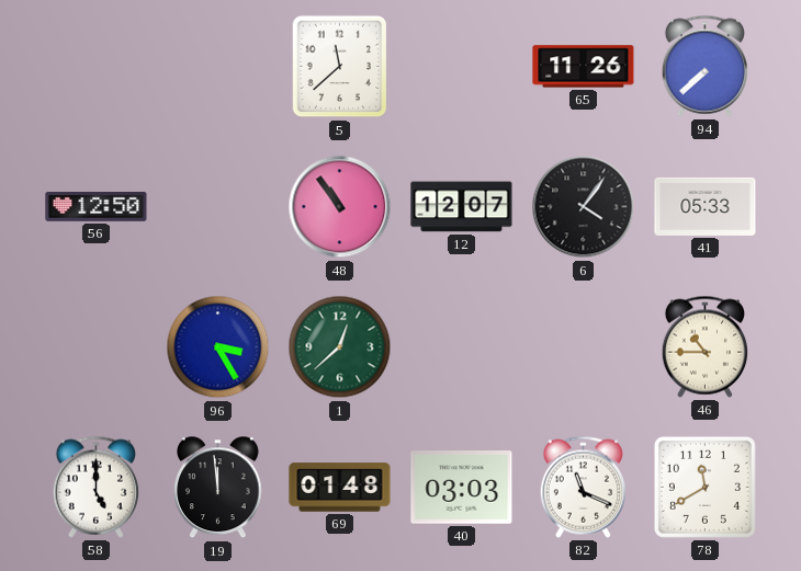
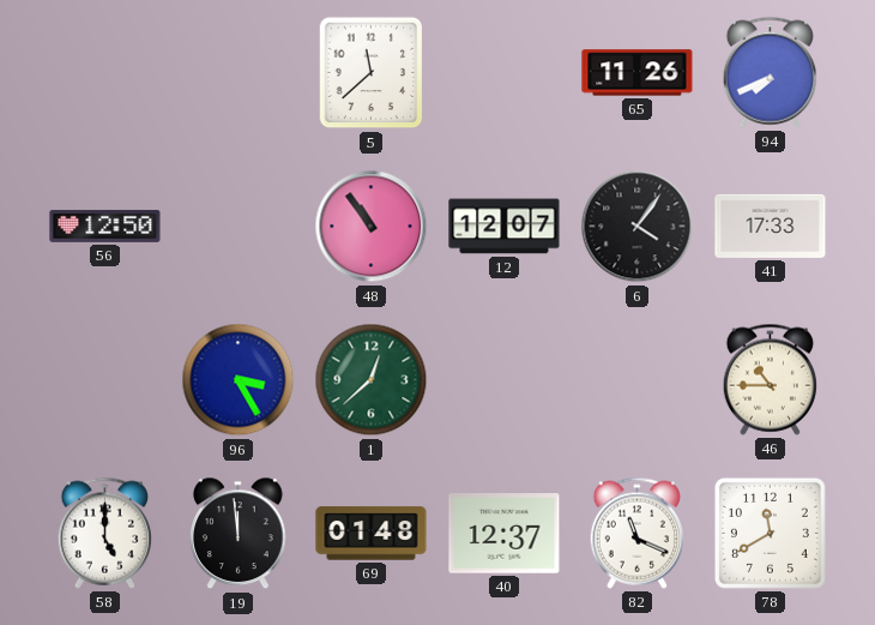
94: 7:38 -> 7:41
41: 05:33 -> 17:33
40: 03:03 -> 12:37
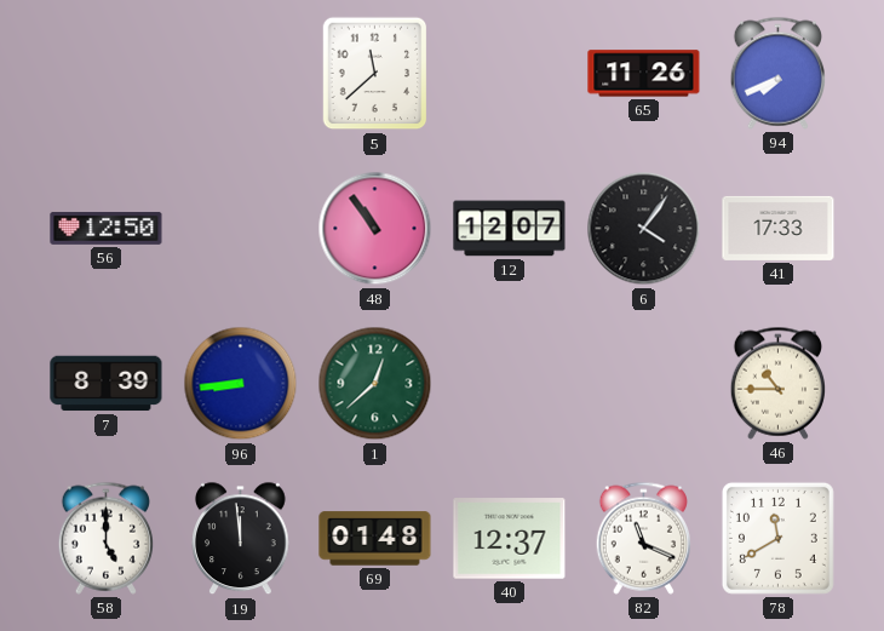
7: none -> 8:39
96: 3:25 -> 8:44
